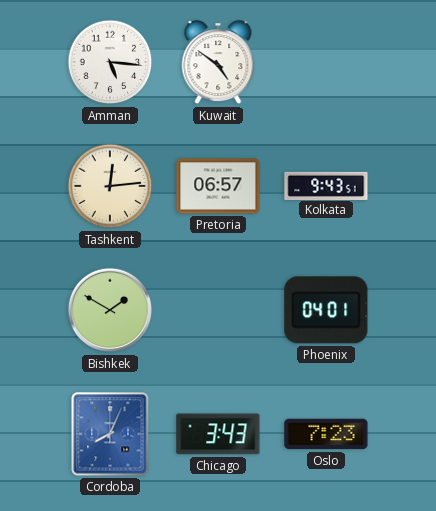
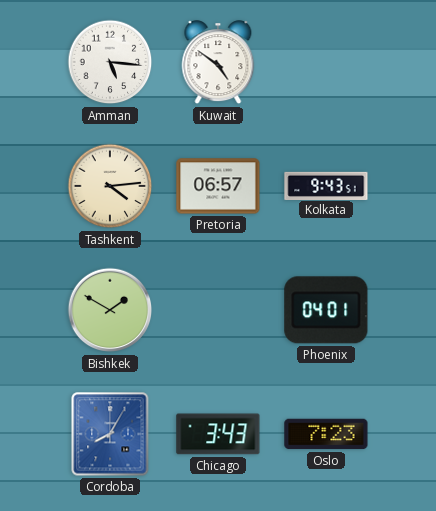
Tashkent: 12:14 -> 4:14
Cordoba: 8:04 -> 8:05
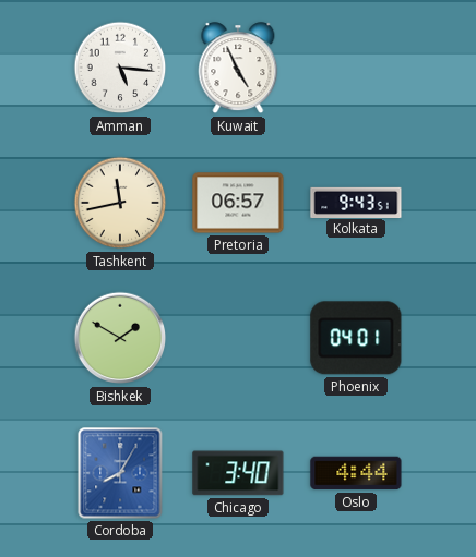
Kuwait: 4:51 -> 4:56
Tashkent: 4:14 -> 11:43
Chicago: 3:43 -> 3:40
Oslo: 7:23 -> 4:44
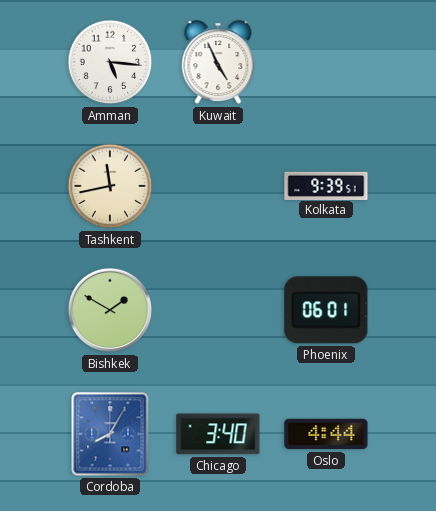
Pretoria: 06:57 -> none
Kolkata: 9:43 -> 9:39
Phoenix: 04:01 -> 06:01
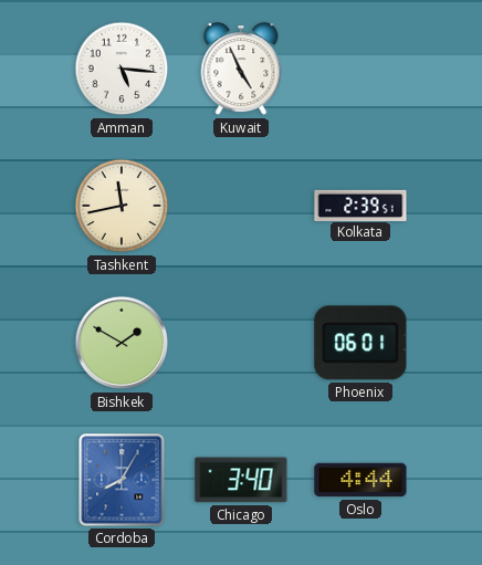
Kolkata: 9:39 -> 2:39
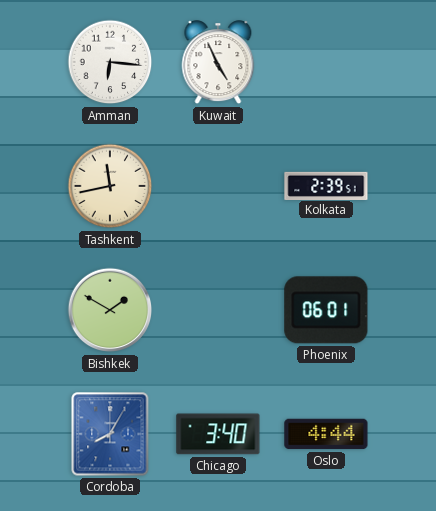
Amman: 5:16 -> 6:16
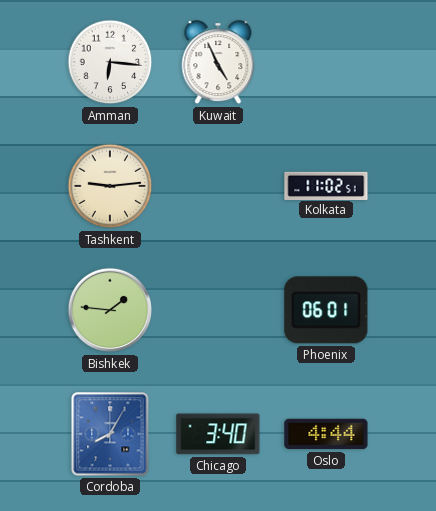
Tashkent: 11:43 -> 9:14
Kolkata: 2:39 -> 11:02
Bishkek: 1:50 -> 1:46
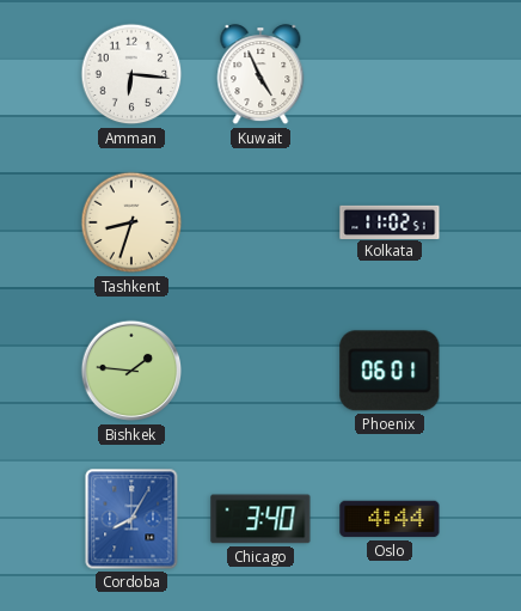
Tashkent: 9:14 -> 8:33
